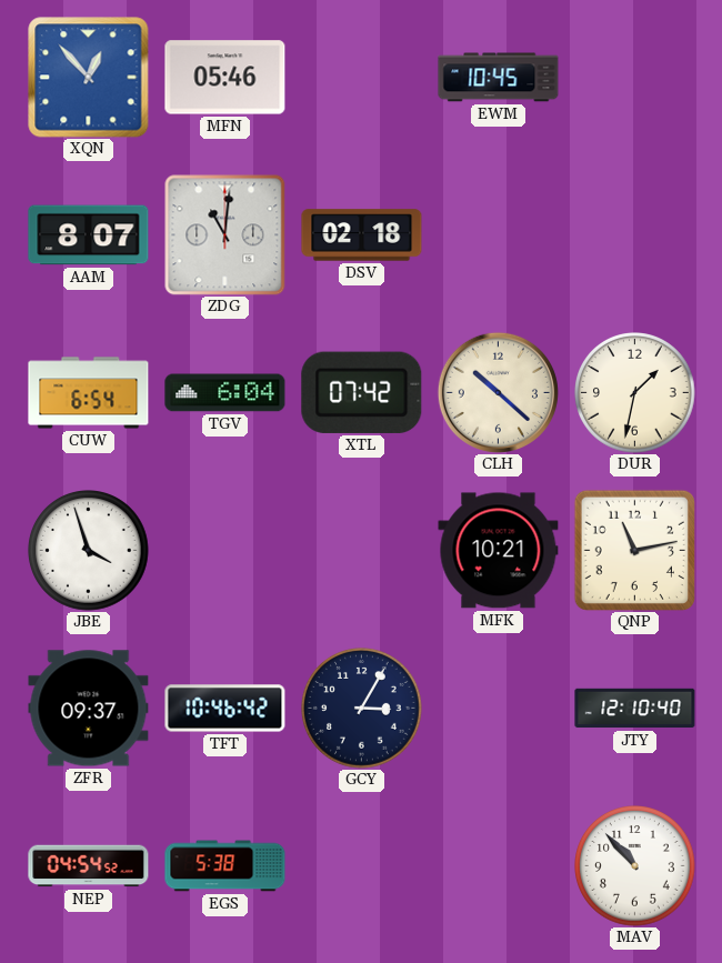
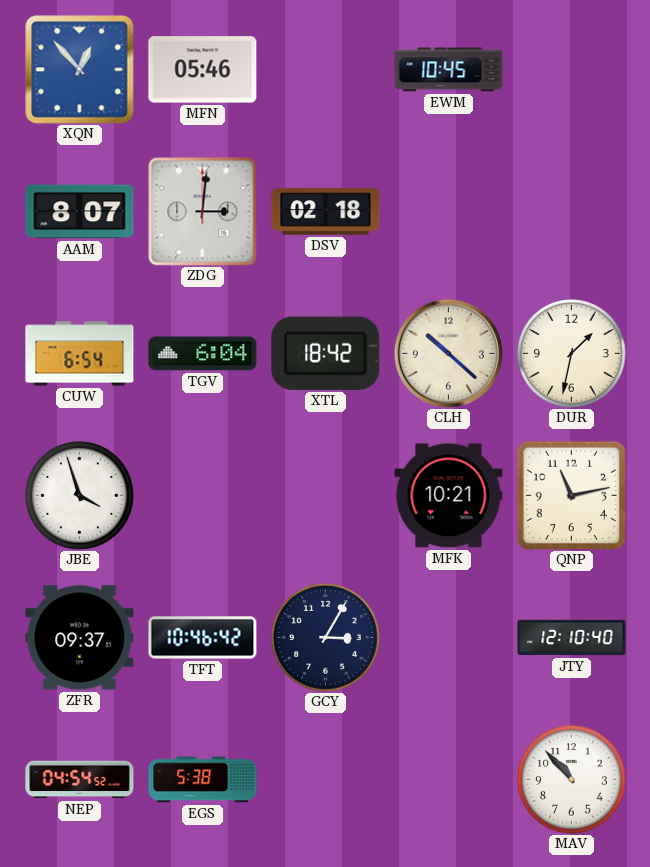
ZDG: 11:01 -> 3:01
XTL: 07:42 -> 18:42
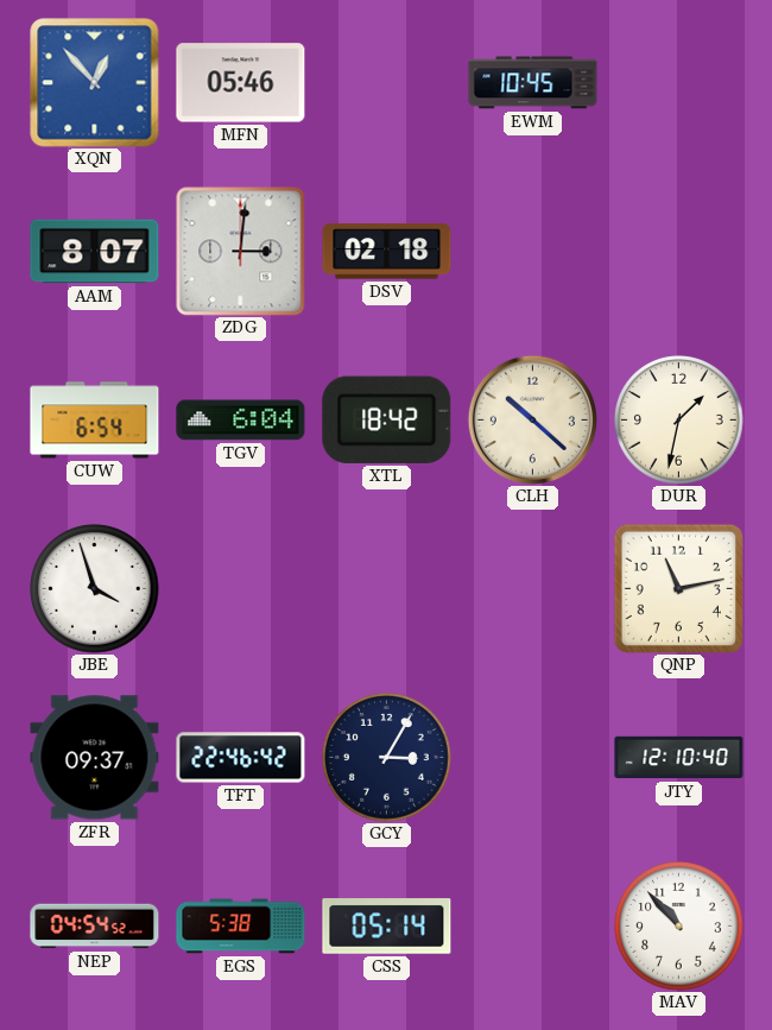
MFK: 10:21 -> none
TFT: 10:46 -> 22:46
CSS: none -> 05:14
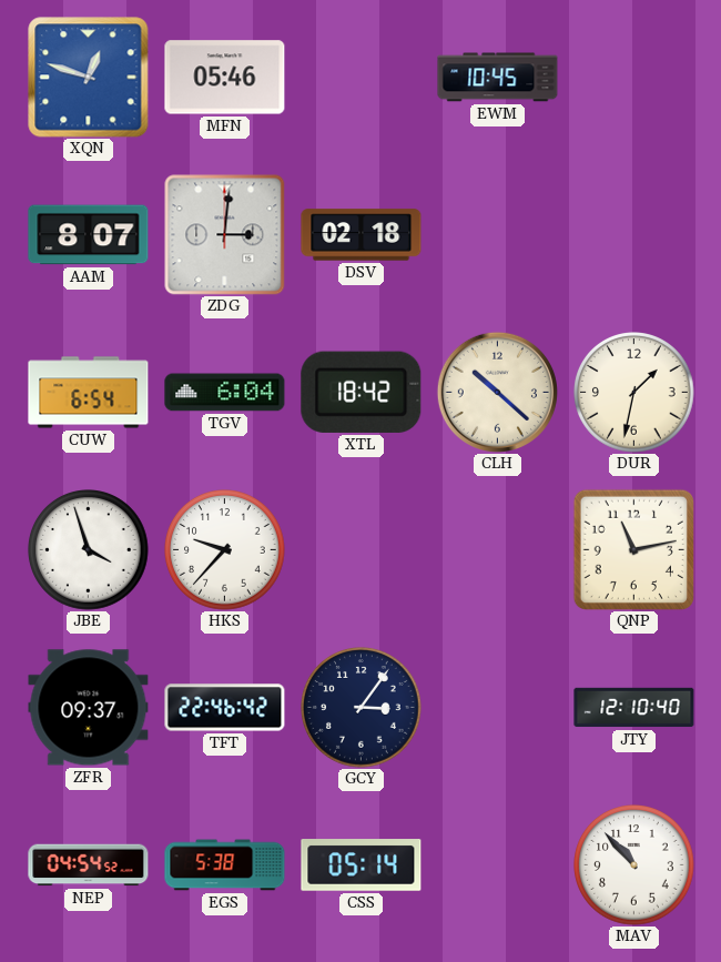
XQN: 12:53 -> 12:48
HKS: none -> 9:37
GCY: 3:05 -> 3:06
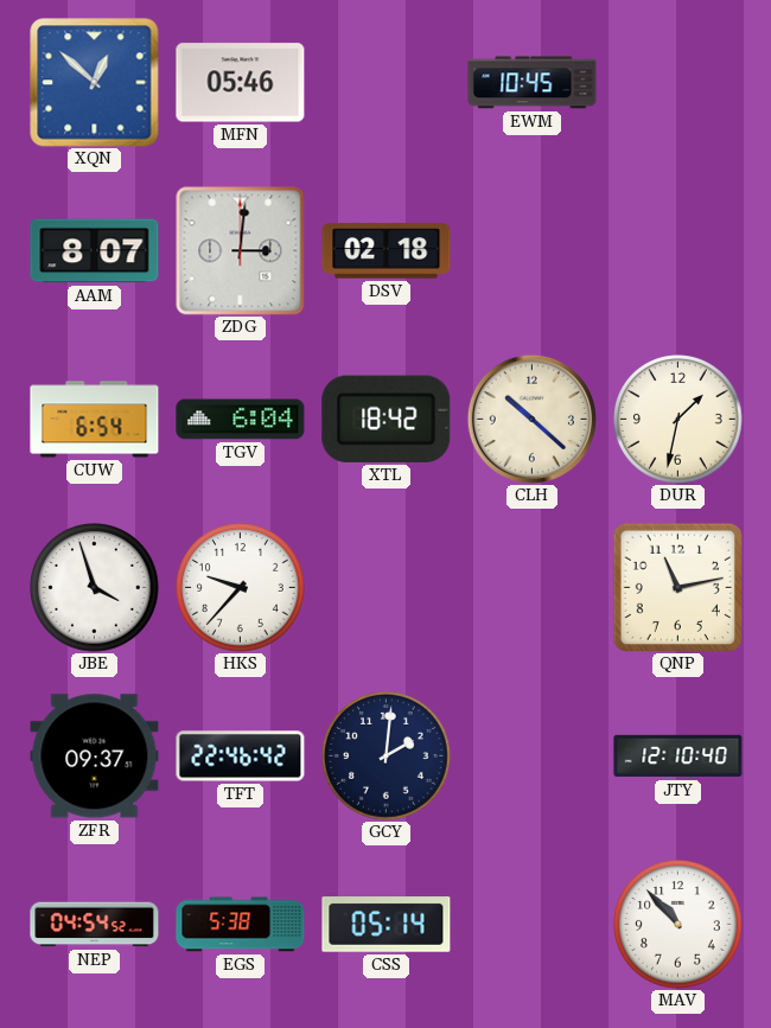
XQN: 12:48 -> 12:52
GCY: 3:06 -> 2:01
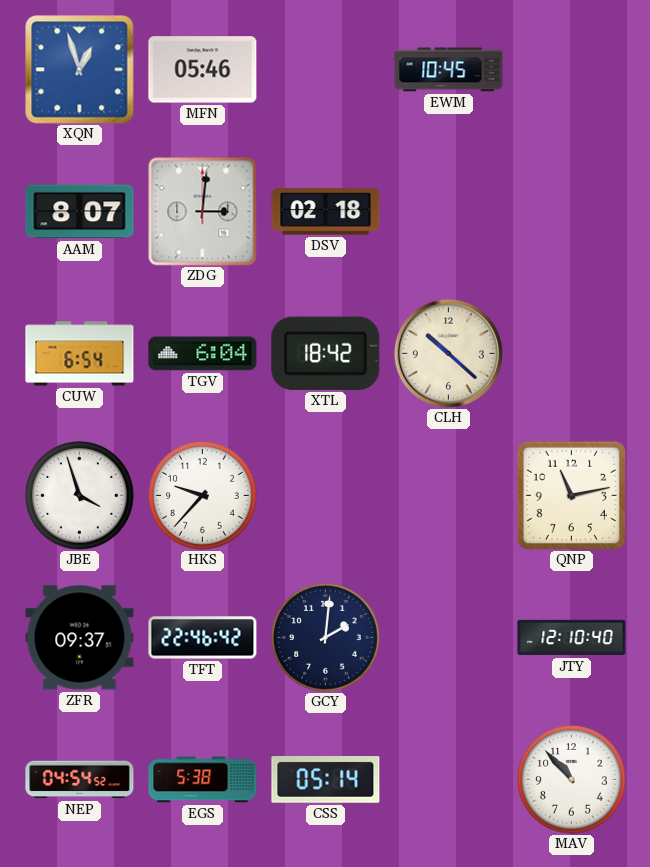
XQN: 12:52 -> 12:57
DUR: 1:32 -> none
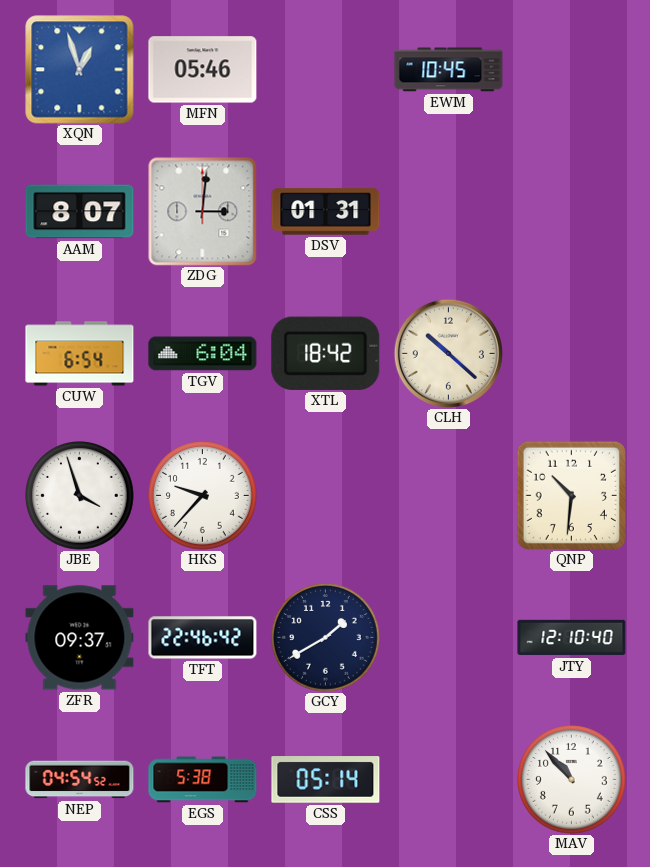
DSV: 02:18 -> 01:31
QNP: 11:13 -> 10:31
GCY: 2:01 -> 1:40
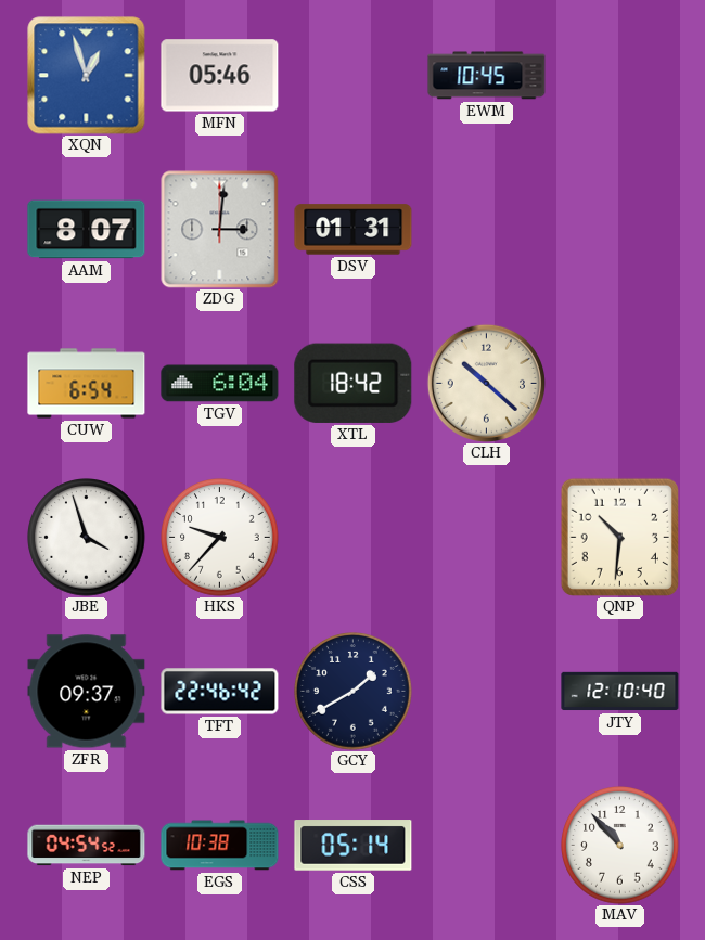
EGS: 5:38 -> 10:38
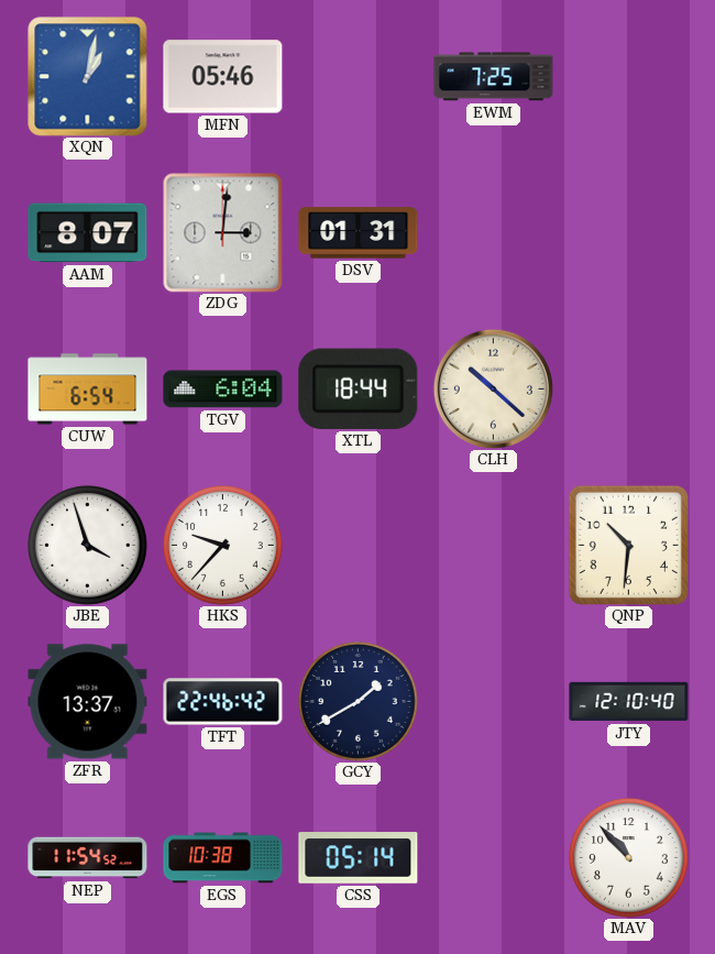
XQN: 12:57 -> 1:02
EWM: 10:45 -> 7:25
XTL: 18:42 -> 18:44
ZFR: 09:37 -> 13:37
NEP: 04:54 -> 11:54
